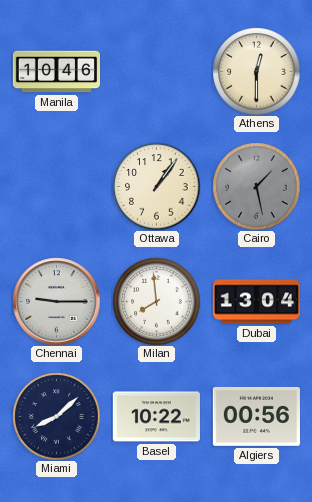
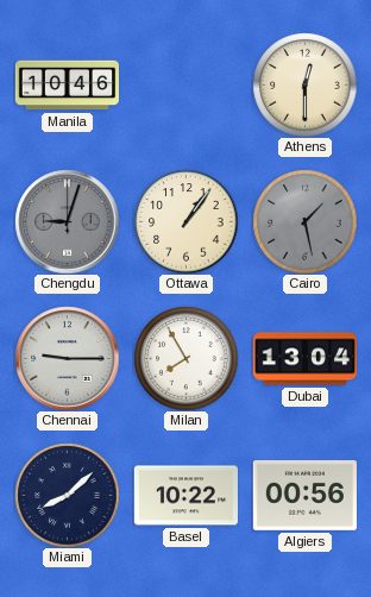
Chengdu: none -> 9:03
Milan: 7:59 -> 7:55
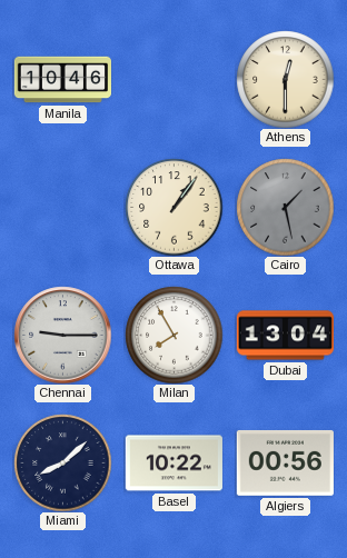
Chengdu: 9:03 -> none
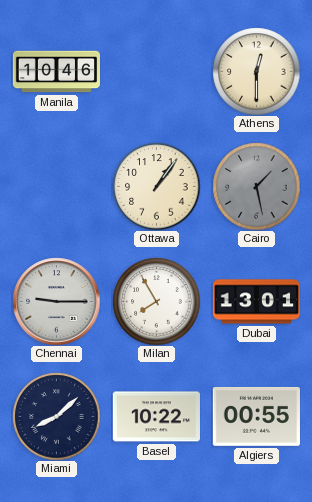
Dubai: 13:04 -> 13:01
Algiers: 00:56 -> 00:55
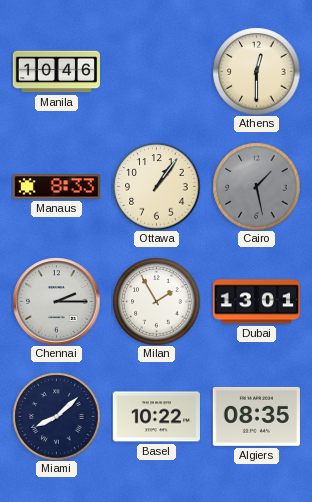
Manaus: none -> 8:33
Chennai: 9:15 -> 2:15
Milan: 7:55 -> 1:55
Algiers: 00:55 -> 08:35
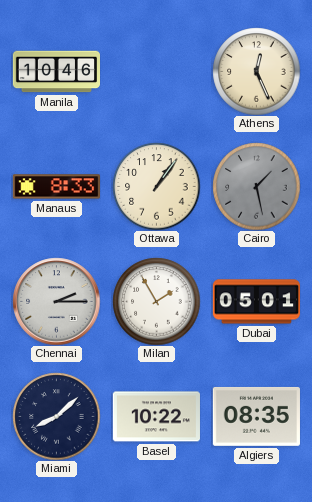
Athens: 12:30 -> 12:26
Dubai: 13:01 -> 05:01
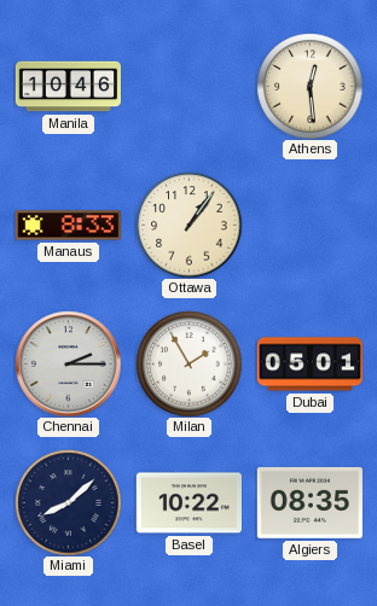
Athens: 12:26 -> 12:29
Cairo: 1:28 -> none
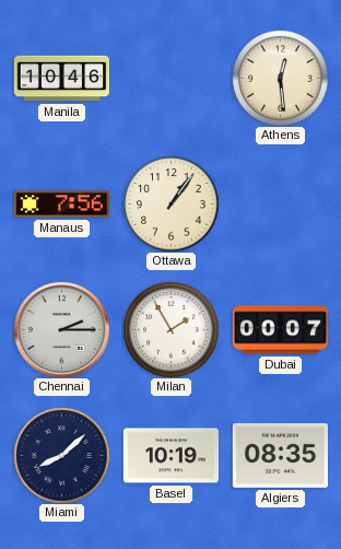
Manaus: 8:33 -> 7:56
Dubai: 05:01 -> 00:07
Basel: 10:22 -> 10:19
